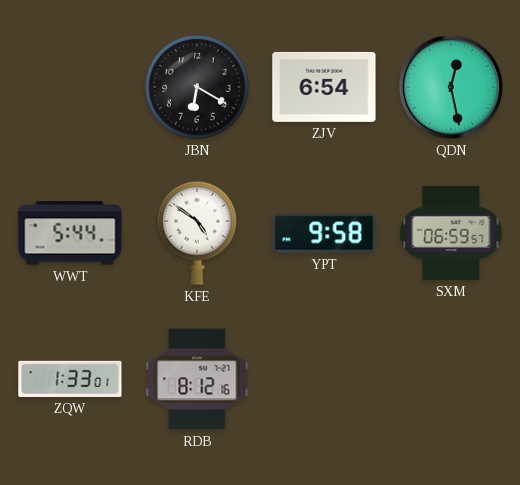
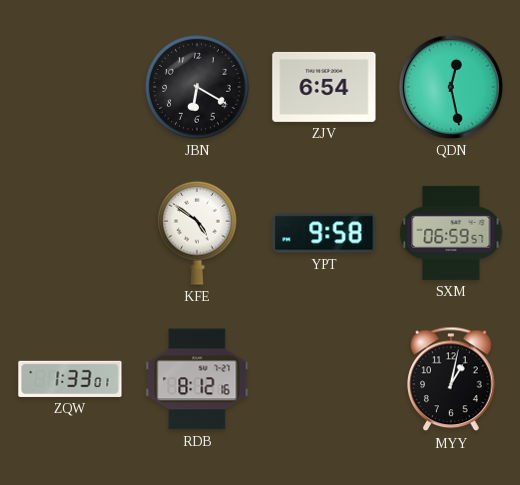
WWT: 5:44 -> none
MYY: none -> 1:02
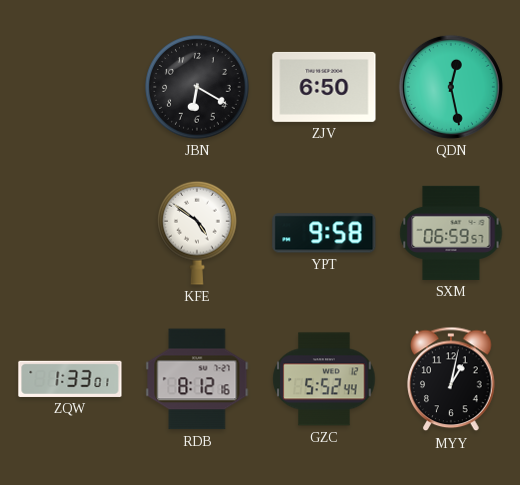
ZJV: 6:54 -> 6:50
GZC: none -> 5:52
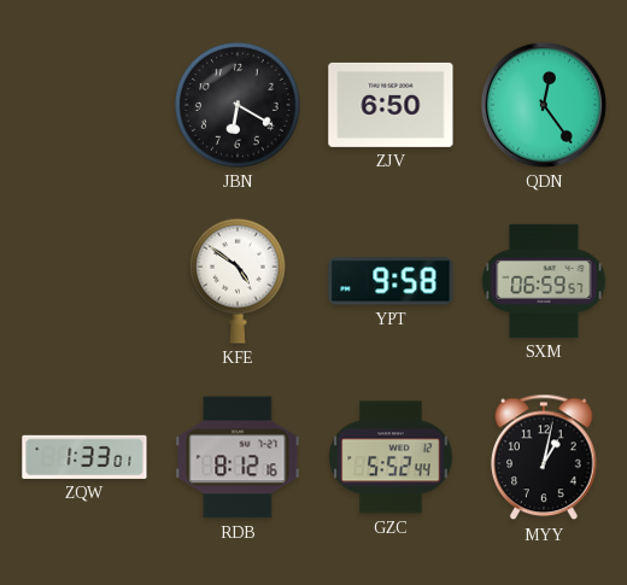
QDN: 12:28 -> 12:24
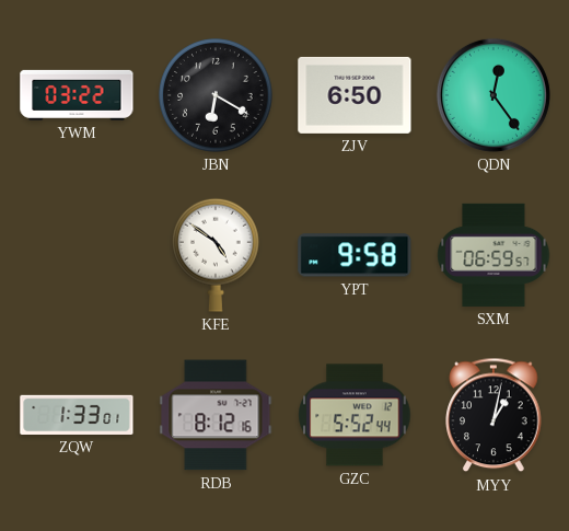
YWM: none -> 03:22
